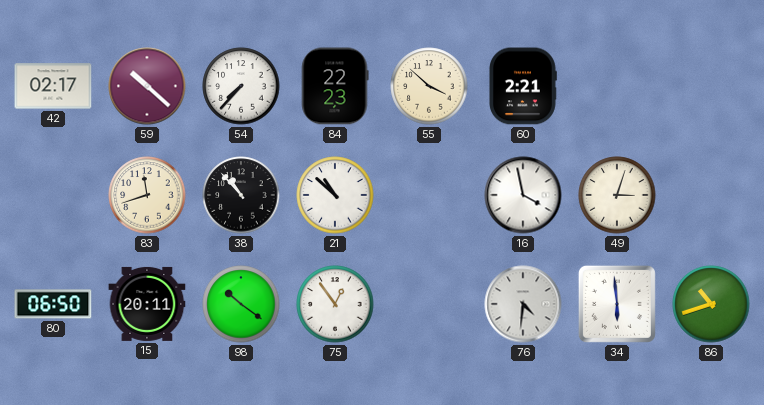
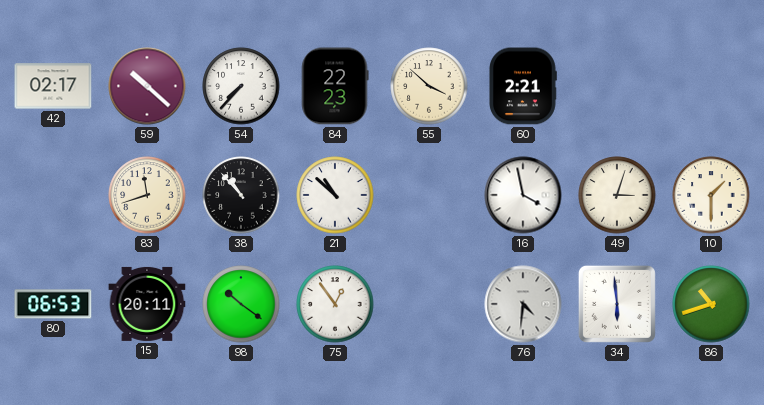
10: none -> 1:30
80: 06:50 -> 06:53
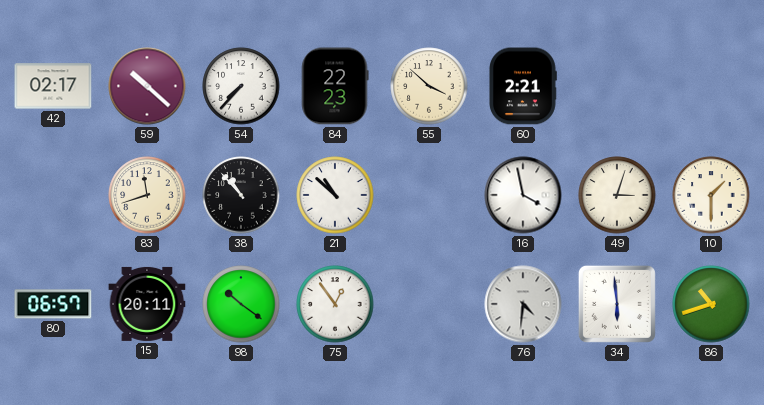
80: 06:53 -> 06:57
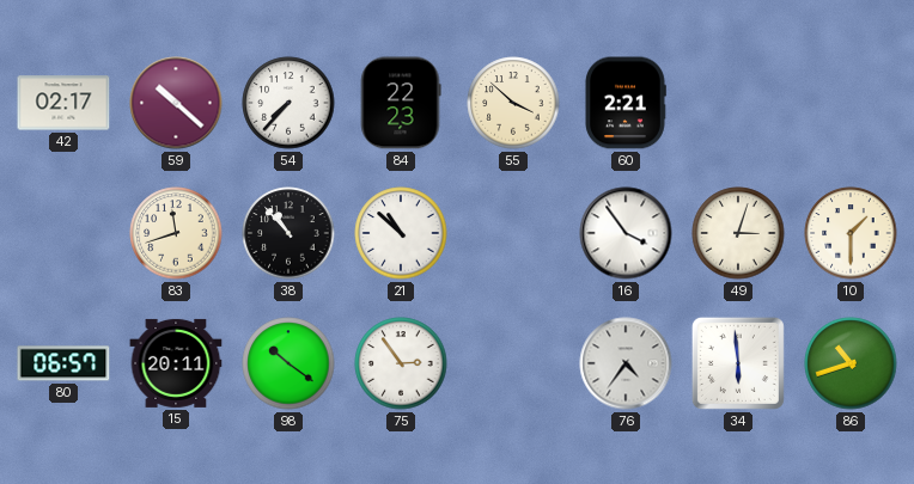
16: 3:58 -> 3:54
75: 12:54 -> 2:54
76: 4:31 -> 4:36
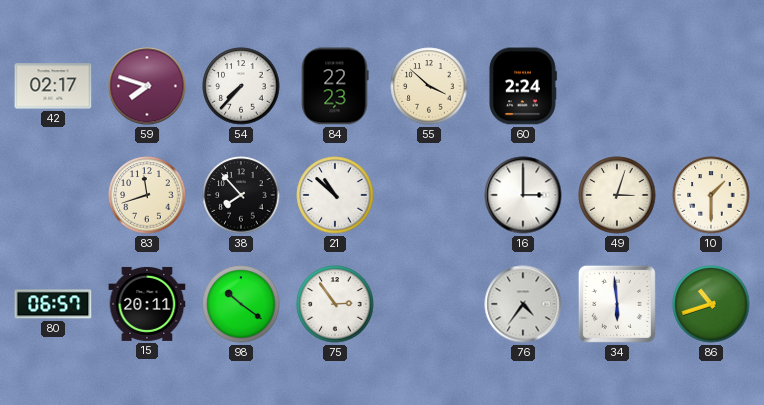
59: 10:22 -> 7:48
60: 2:21 -> 2:24
38: 10:53 -> 7:53
16: 3:54 -> 3:00
